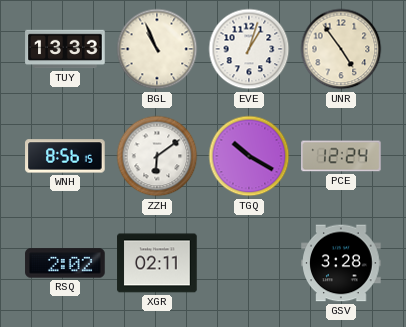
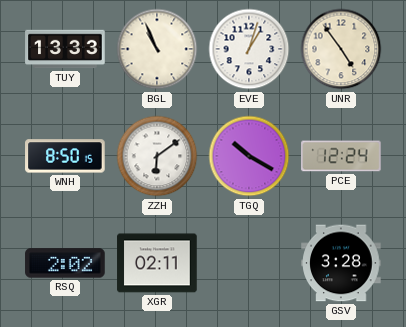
WNH: 8:56 -> 8:50
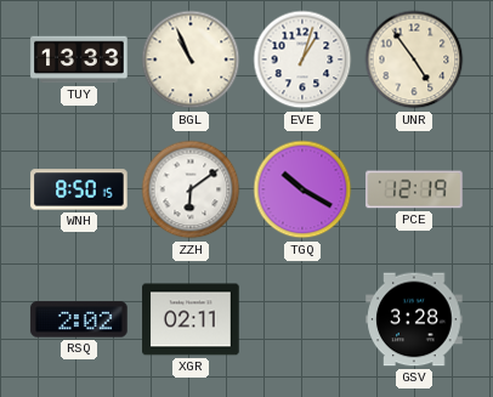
PCE: 12:24 -> 12:19
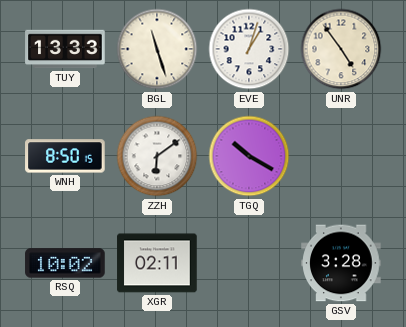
BGL: 10:56 -> 11:27
PCE: 12:19 -> none
RSQ: 2:02 -> 10:02
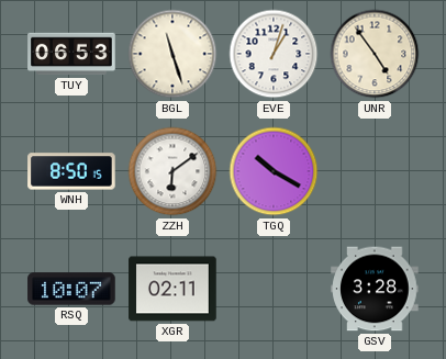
TUY: 13:33 -> 06:53
RSQ: 10:02 -> 10:07
